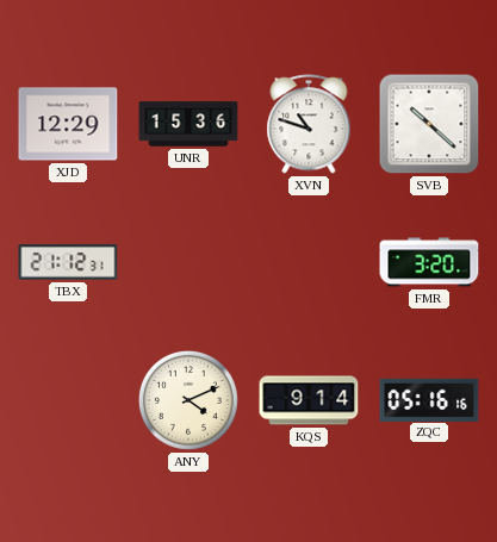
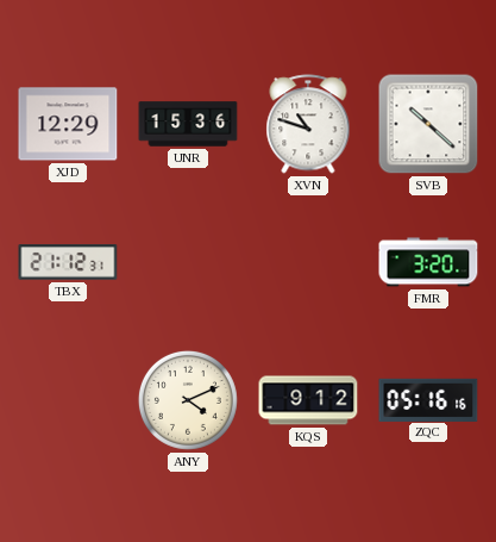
KQS: 9:14 -> 9:12
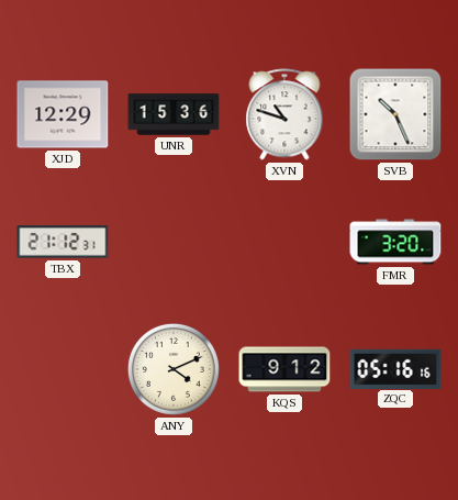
SVB: 10:22 -> 10:26
